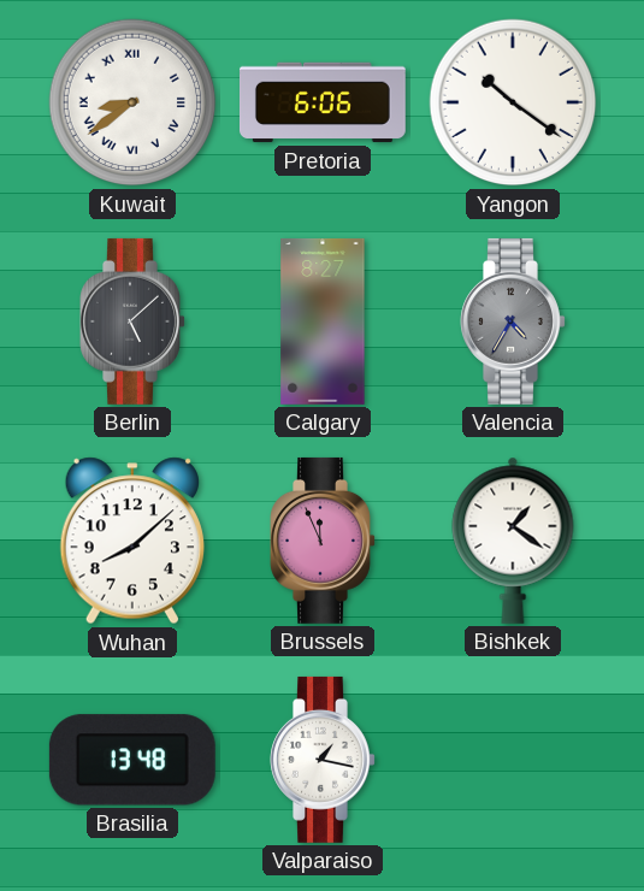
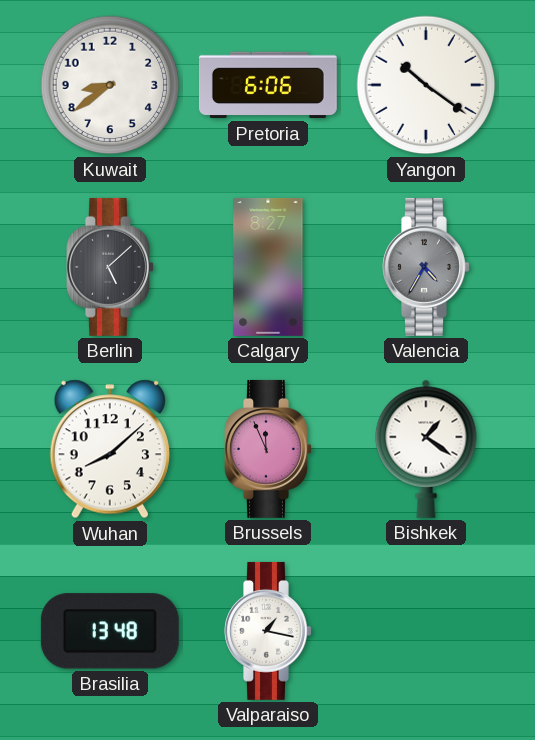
Kuwait numerals: Roman -> Arabic
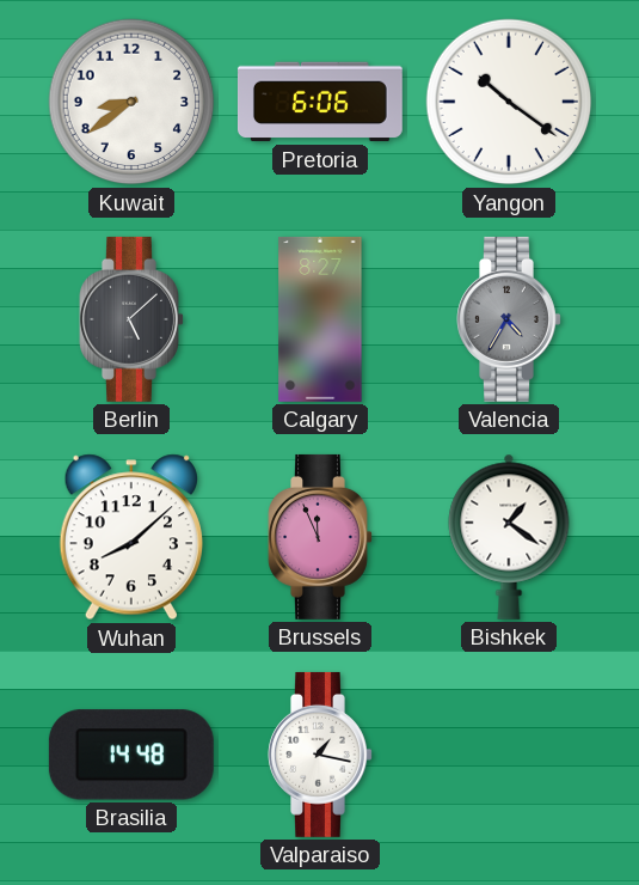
Brasilia: 13:48 -> 14:48
